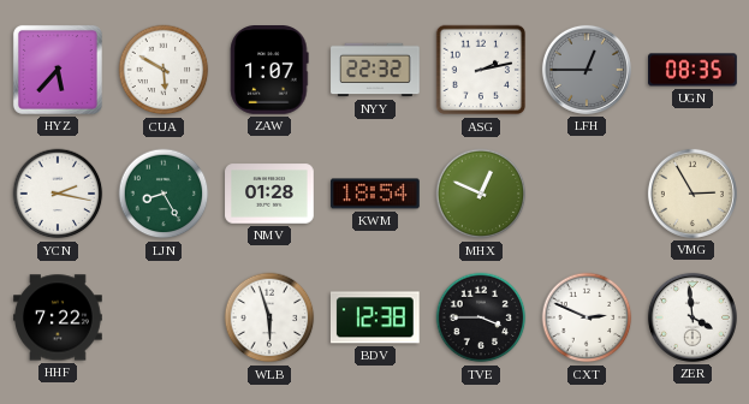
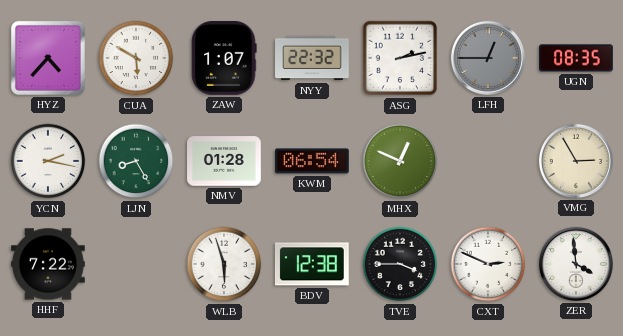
HYZ: 5:37 -> 4:37
KWM: 18:54 -> 06:54
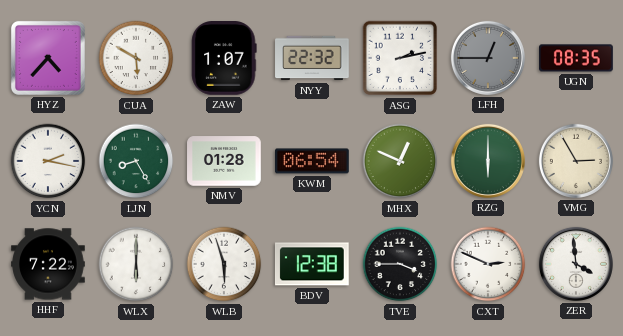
RZG: none -> 6:00
WLX: none -> 6:00
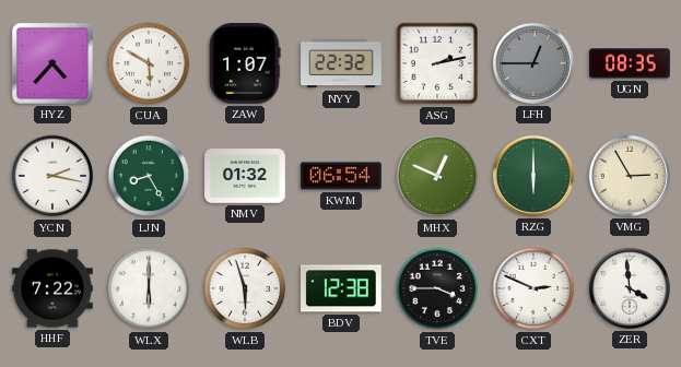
NMV: 01:28 -> 01:32
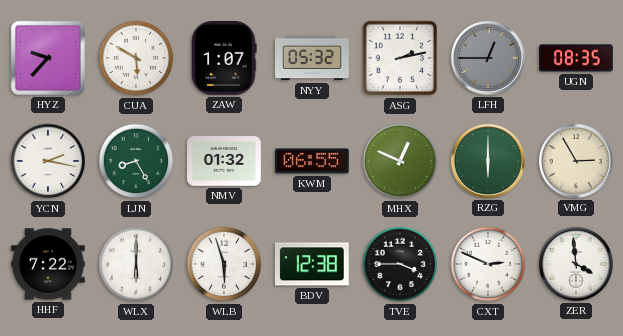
HYZ: 4:37 -> 9:37
NYY: 22:32 -> 05:32
KWM: 06:54 -> 06:55
